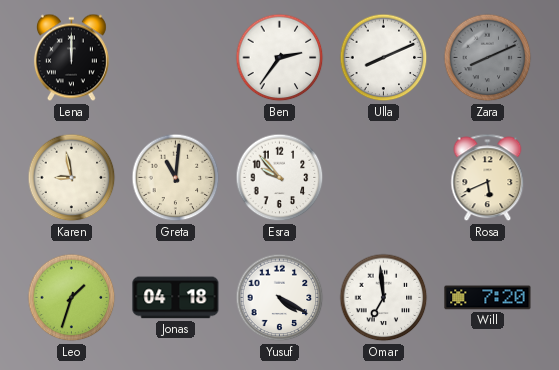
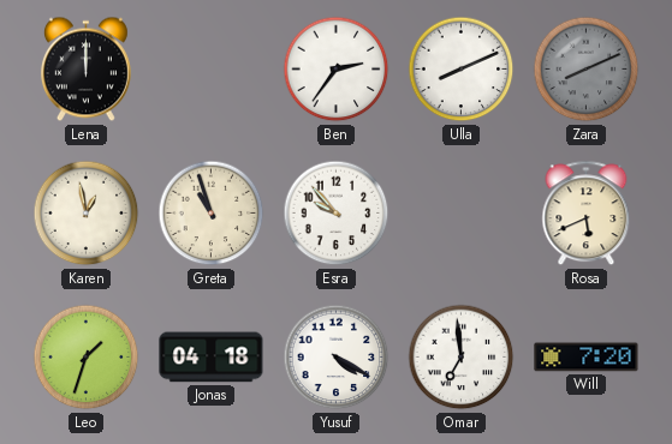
Karen: 8:58 -> 12:58
Greta: 11:01 -> 10:57
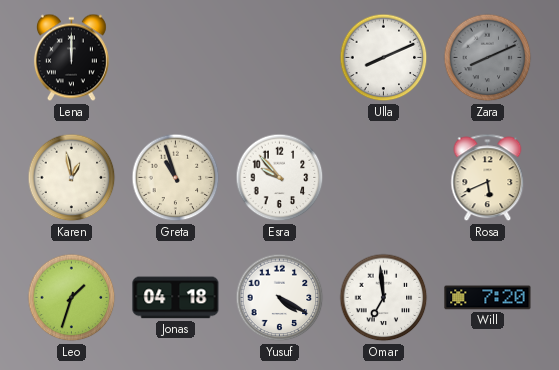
Ben: 2:36 -> none
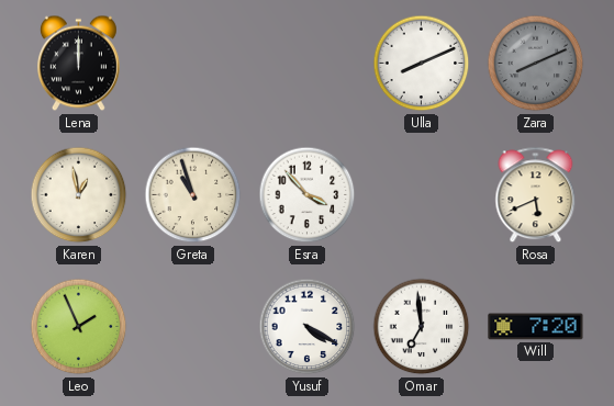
Esra: 9:53 -> 3:53
Leo: 1:33 -> 1:56
Jonas: 04:18 -> none
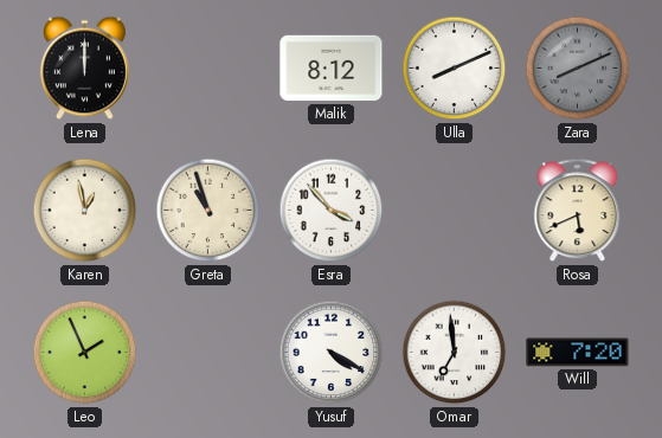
Malik: none -> 8:12
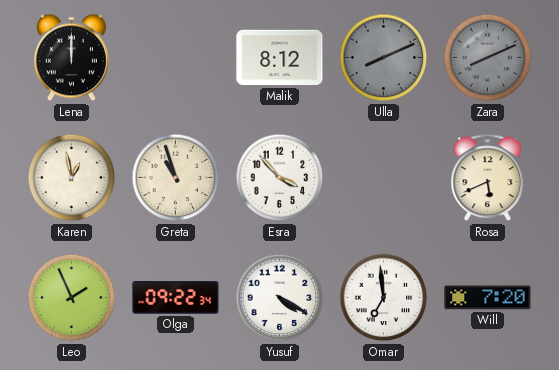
Ulla dial: white -> grey
Olga: none -> 09:22
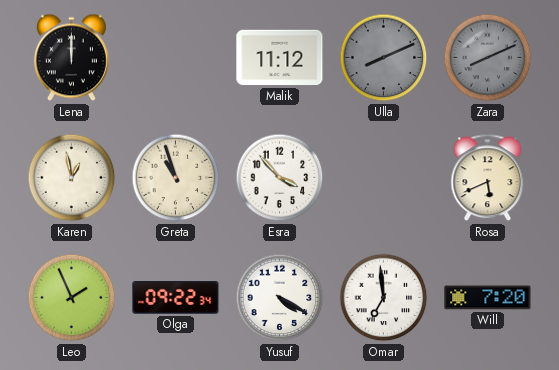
Malik: 8:12 -> 11:12
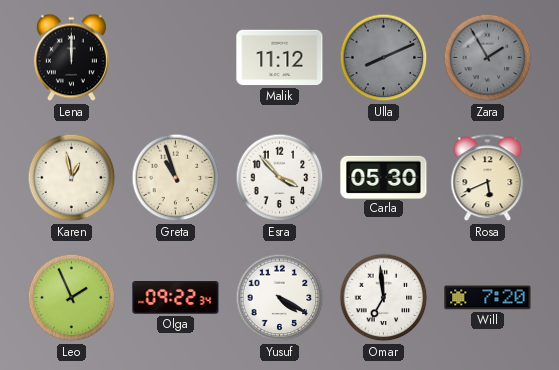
Zara: 8:11 -> 1:55
Carla: none -> 05:30
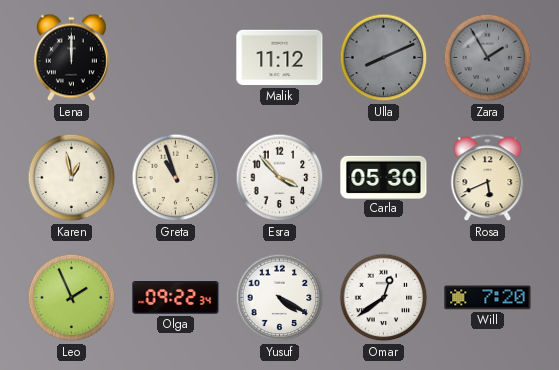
Omar: 6:59 -> 12:39
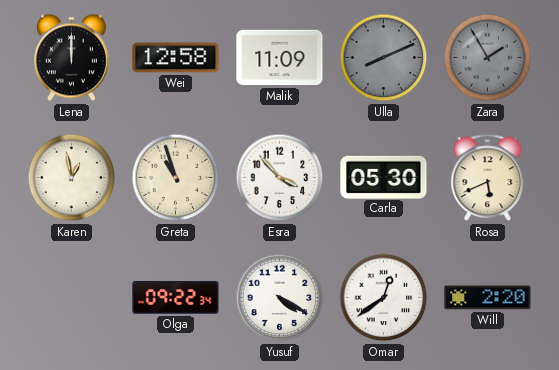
Wei: none -> 12:58
Malik: 11:12 -> 11:09
Leo: 1:56 -> none
Will: 7:20 -> 2:20
